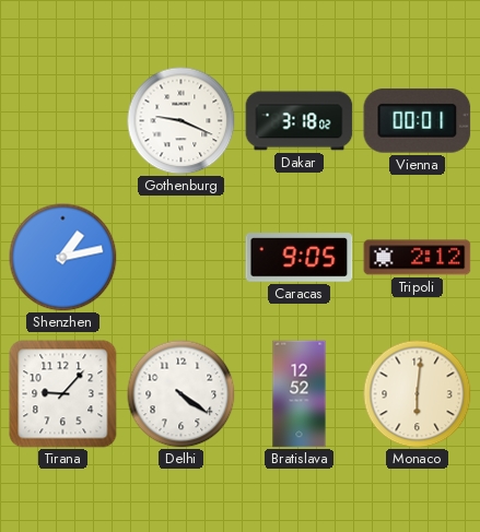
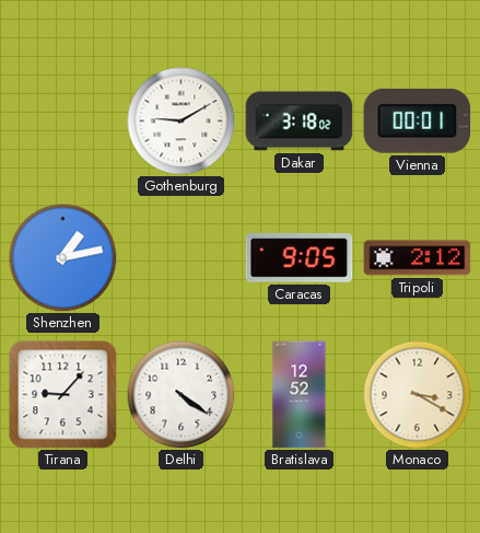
Gothenburg: 9:19 -> 9:10
Monaco: 6:01 -> 3:20
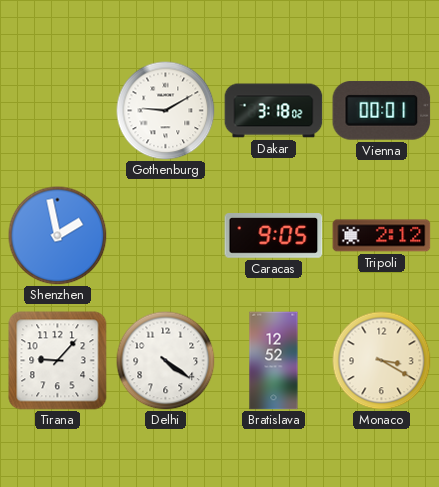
Shenzhen: 1:13 -> 1:58
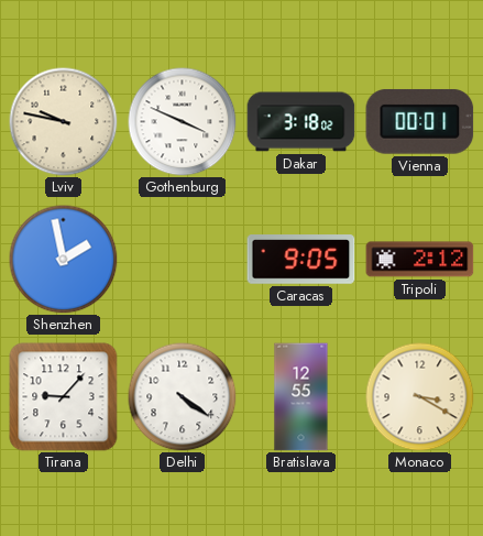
Lviv: none -> 9:47
Gothenburg: 9:10 -> 3:49
Bratislava: 12:52 -> 12:55
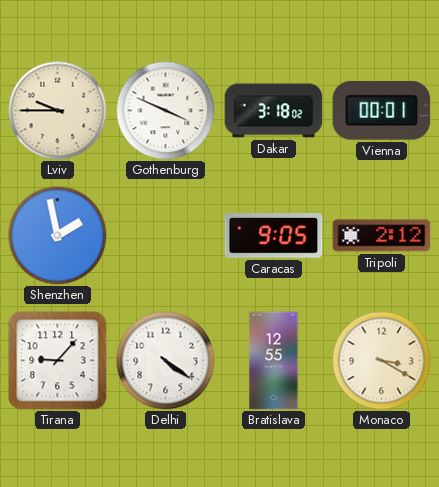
Lviv: 9:47 -> 9:45
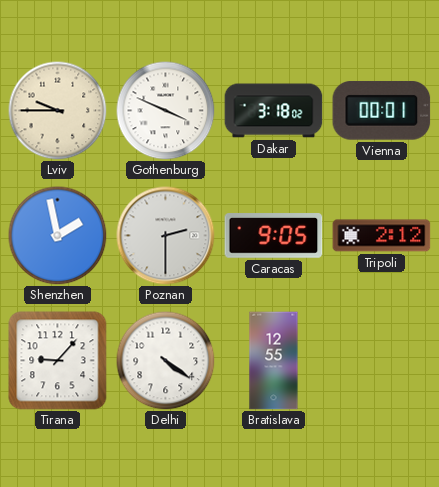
Poznan: none -> 2:30
Monaco: 3:20 -> none
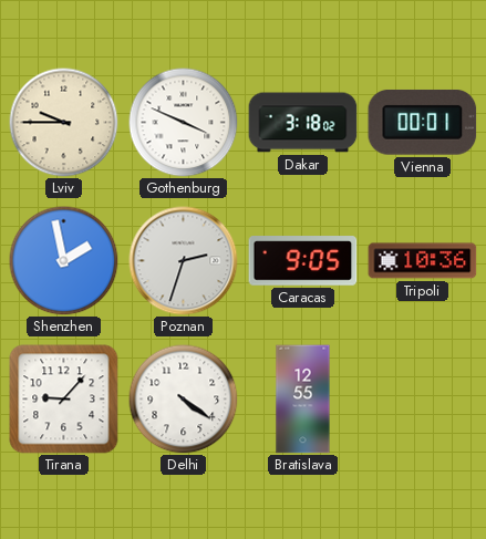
Poznan: 2:30 -> 2:33
Tripoli: 2:12 -> 10:36
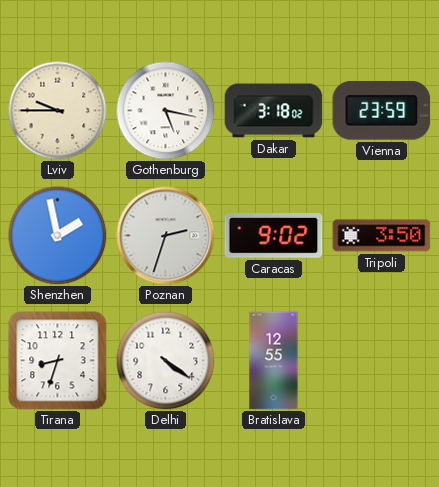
Gothenburg: 3:49 -> 5:17
Vienna: 00:01 -> 23:59
Caracas: 9:05 -> 9:02
Tripoli: 10:36 -> 3:50
Tirana: 9:07 -> 8:33
